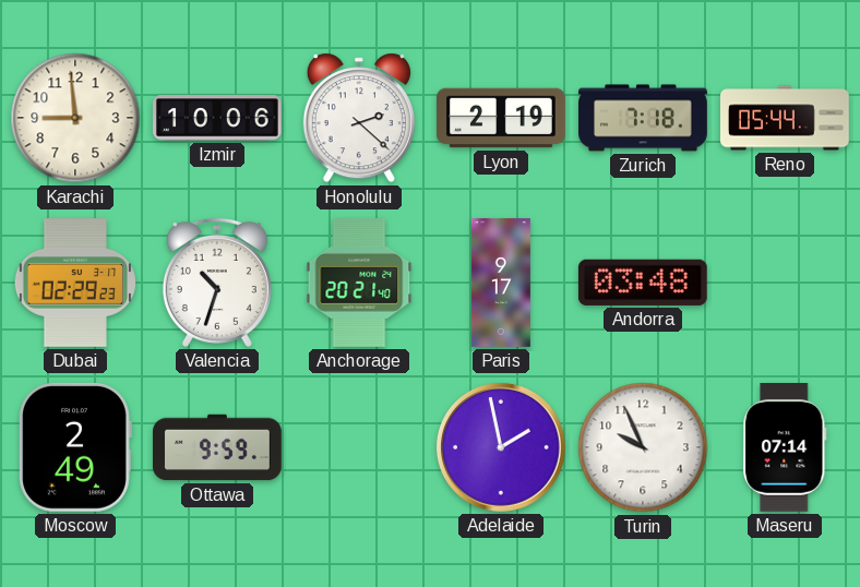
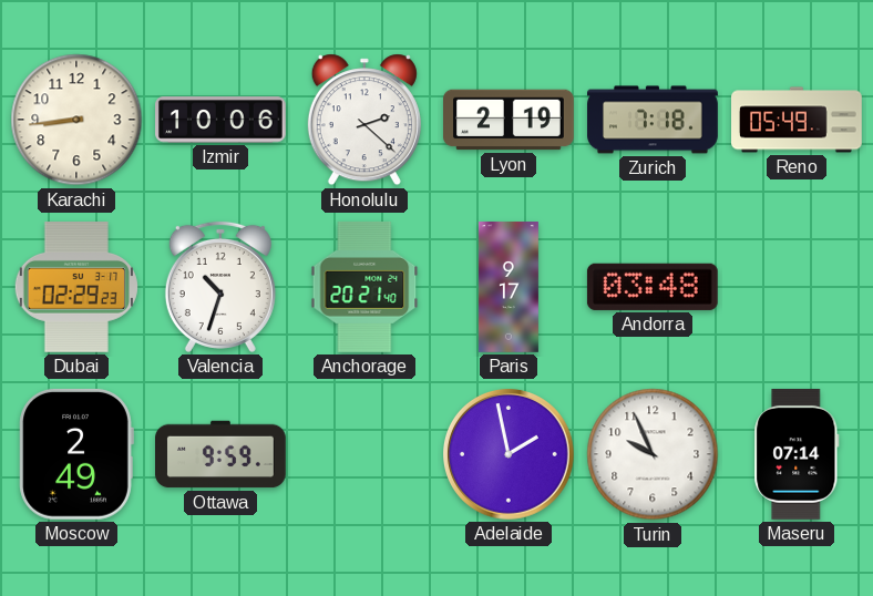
Karachi: 8:59 -> 8:44
Reno: 05:44 -> 05:49
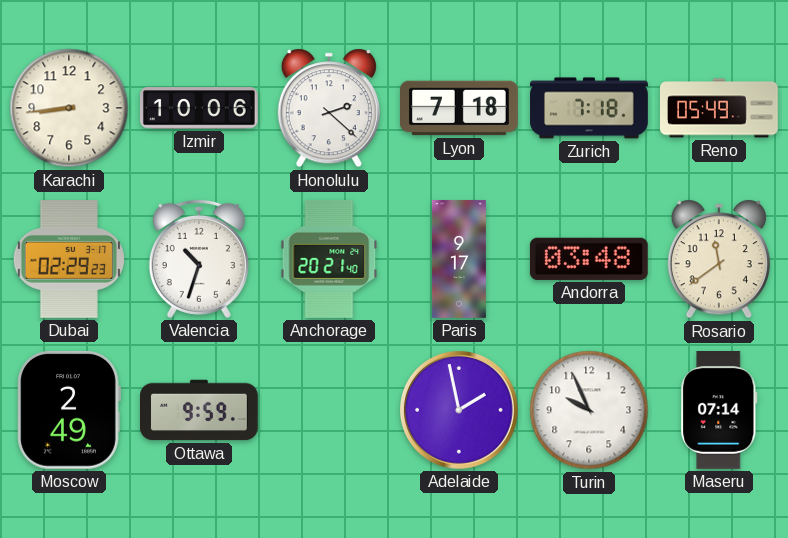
Lyon: 2:19 -> 7:18
Rosario: none -> 11:39
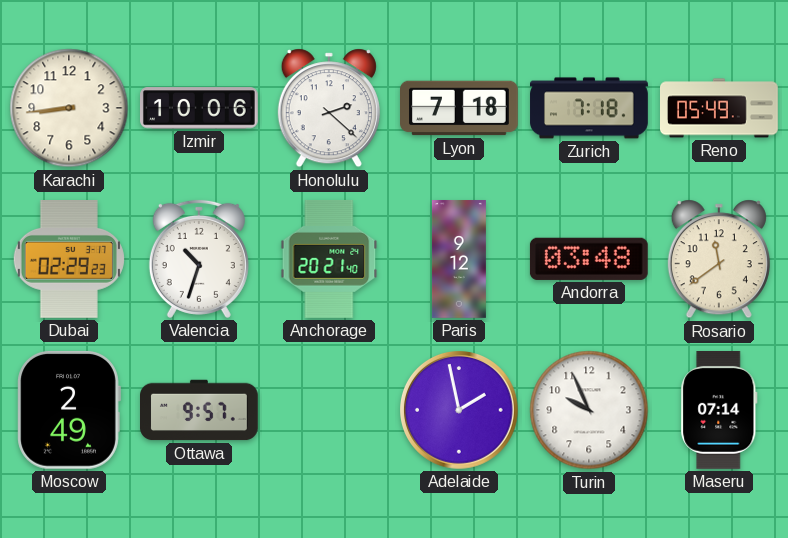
Paris: 9:17 -> 9:12
Ottawa: 9:59 -> 9:57
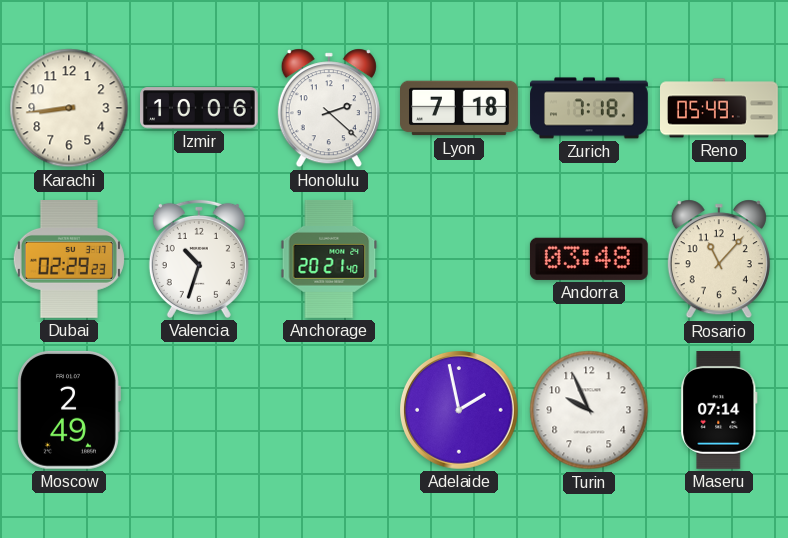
Paris: 9:12 -> none
Rosario: 11:39 -> 11:07
Ottawa: 9:57 -> none
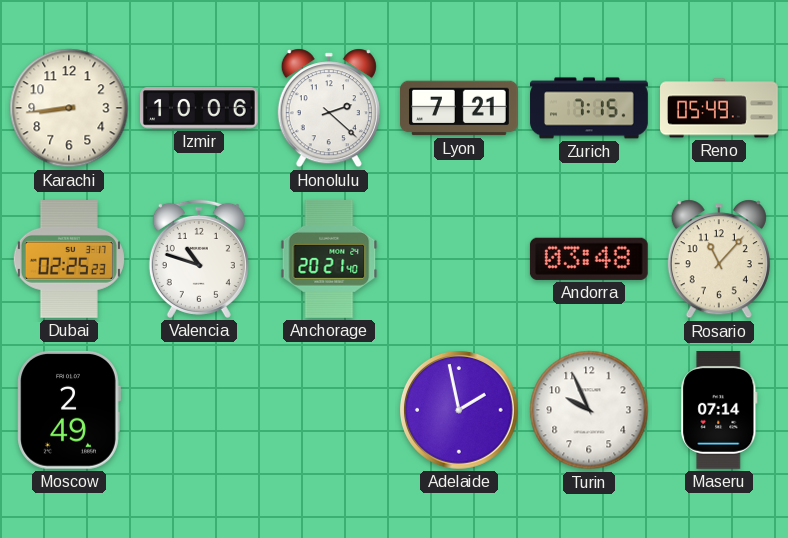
Lyon: 7:18 -> 7:21
Zurich: 7:18 -> 7:15
Dubai: 02:29 -> 02:25
Valencia: 10:33 -> 10:48
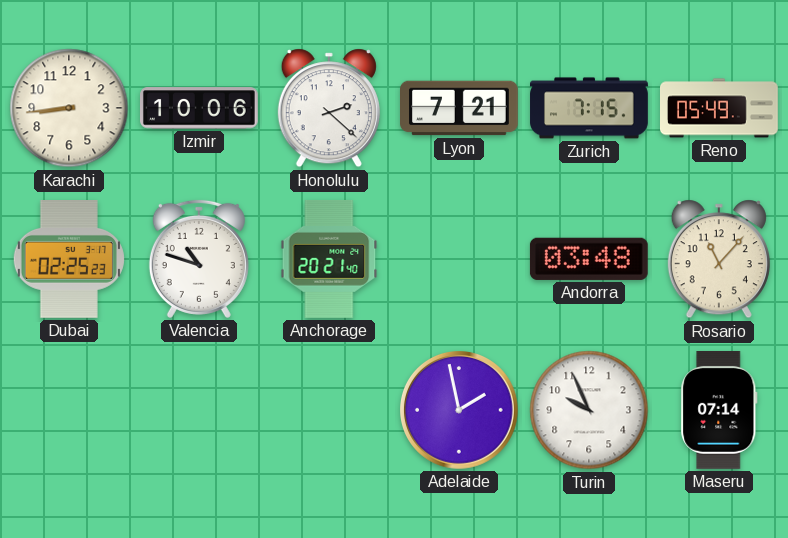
Moscow: 2:49 -> none
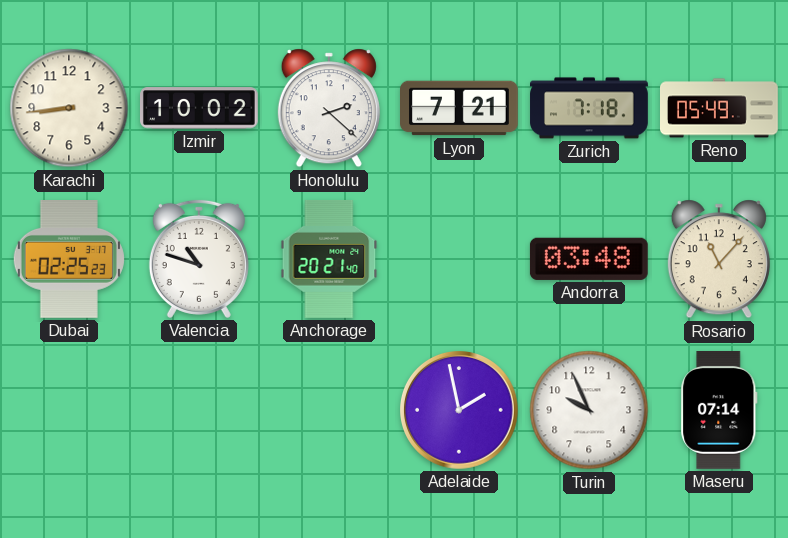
Izmir: 10:06 -> 10:02
Zurich: 7:15 -> 7:18
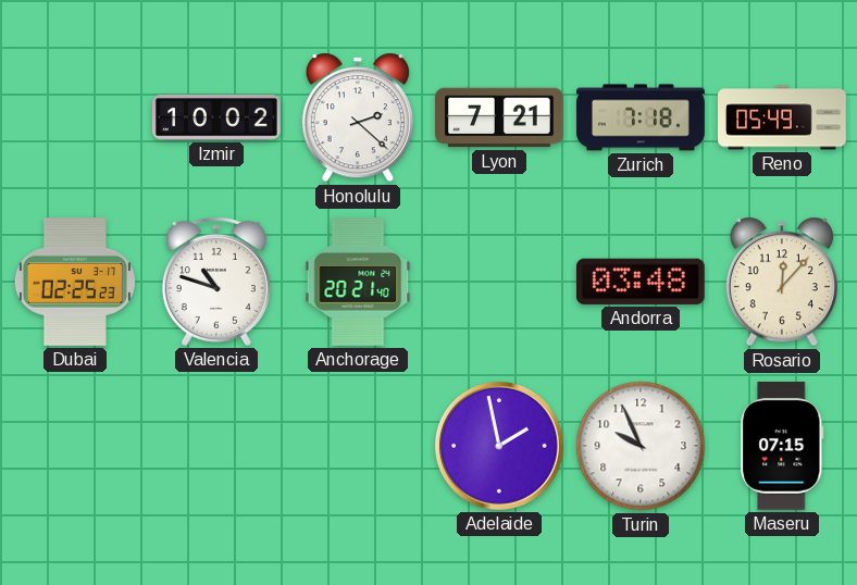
Karachi: 8:44 -> none
Rosario: 11:07 -> 12:07
Maseru: 07:14 -> 07:15
